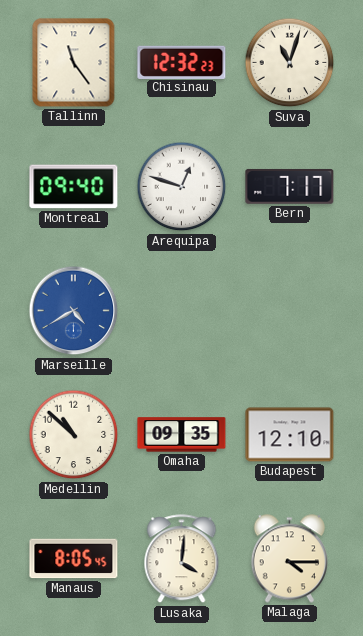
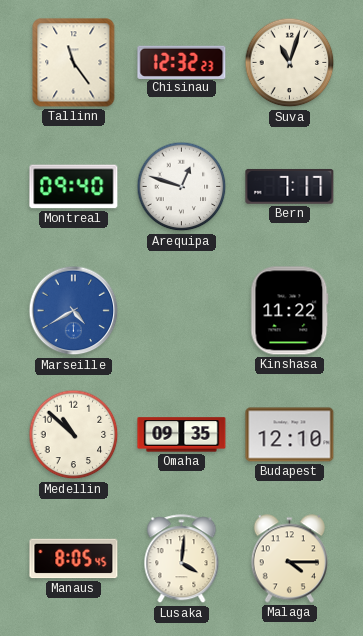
Kinshasa: none -> 11:22
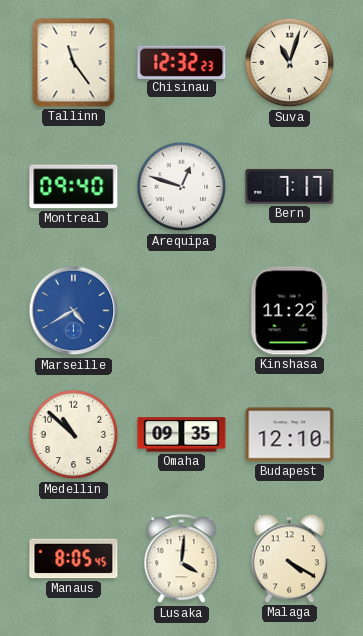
Malaga: 4:15 -> 4:20
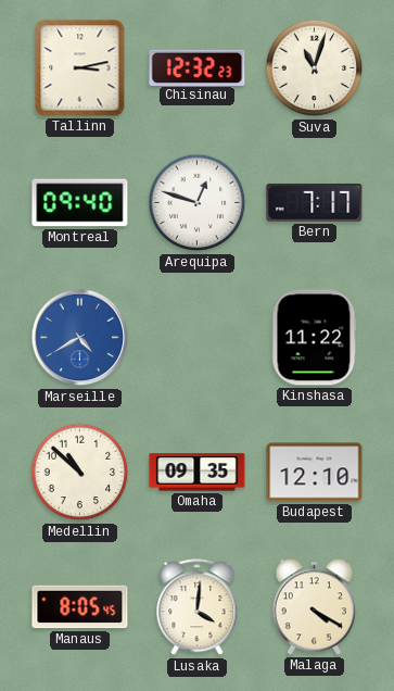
Tallinn: 11:24 -> 3:13
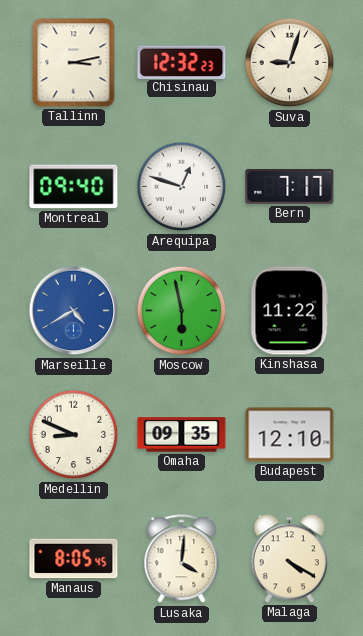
Suva: 11:03 -> 9:03
Moscow: none -> 5:58
Medellin: 10:52 -> 8:49
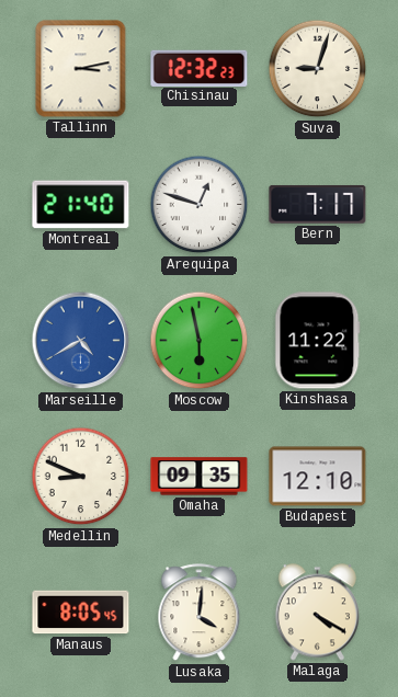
Montreal: 09:40 -> 21:40
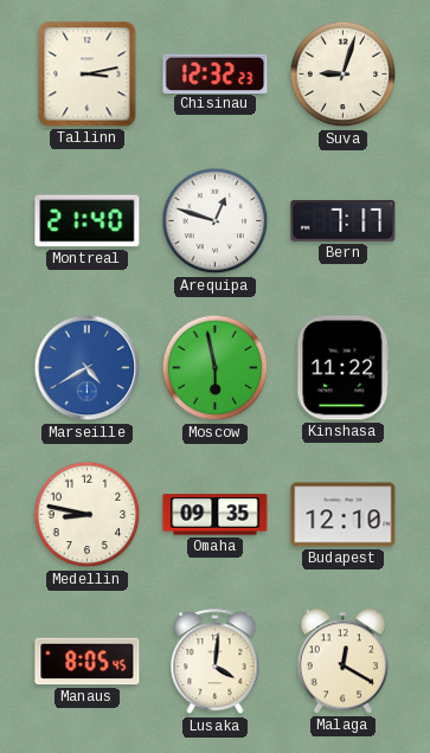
Medellin: 8:49 -> 8:47
Malaga: 4:20 -> 12:20
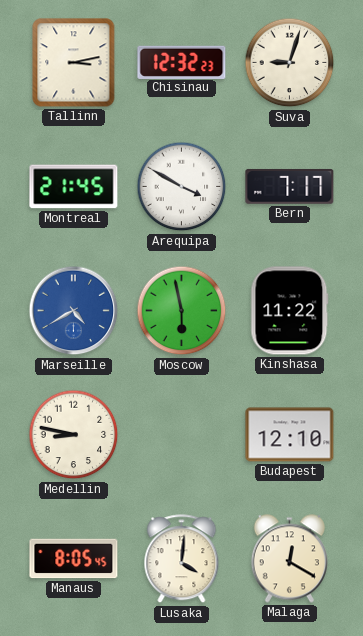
Montreal: 21:40 -> 21:45
Arequipa: 12:48 -> 3:50
Omaha: 09:35 -> none
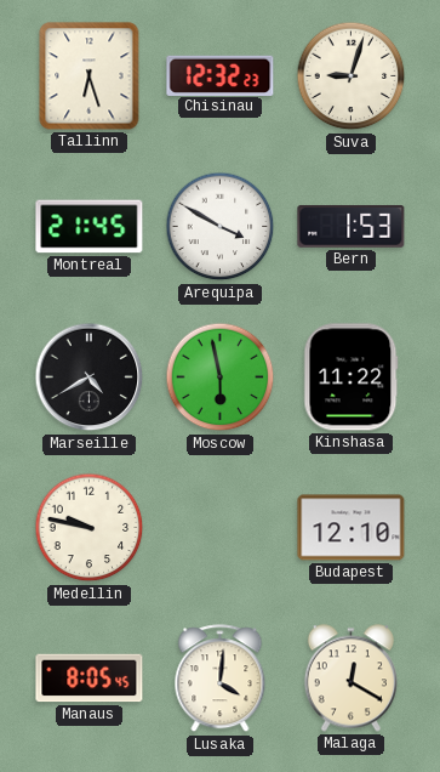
Tallinn: 3:13 -> 6:27
Bern: 7:17 -> 1:53
Marseille dial: blue -> black
Medellin: 8:47 -> 9:47
